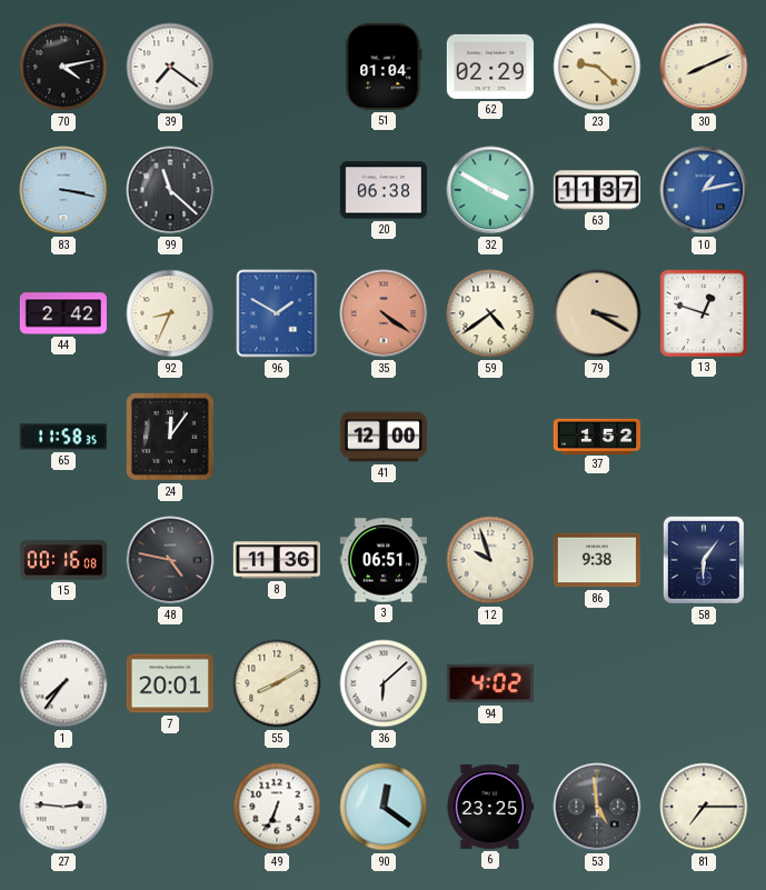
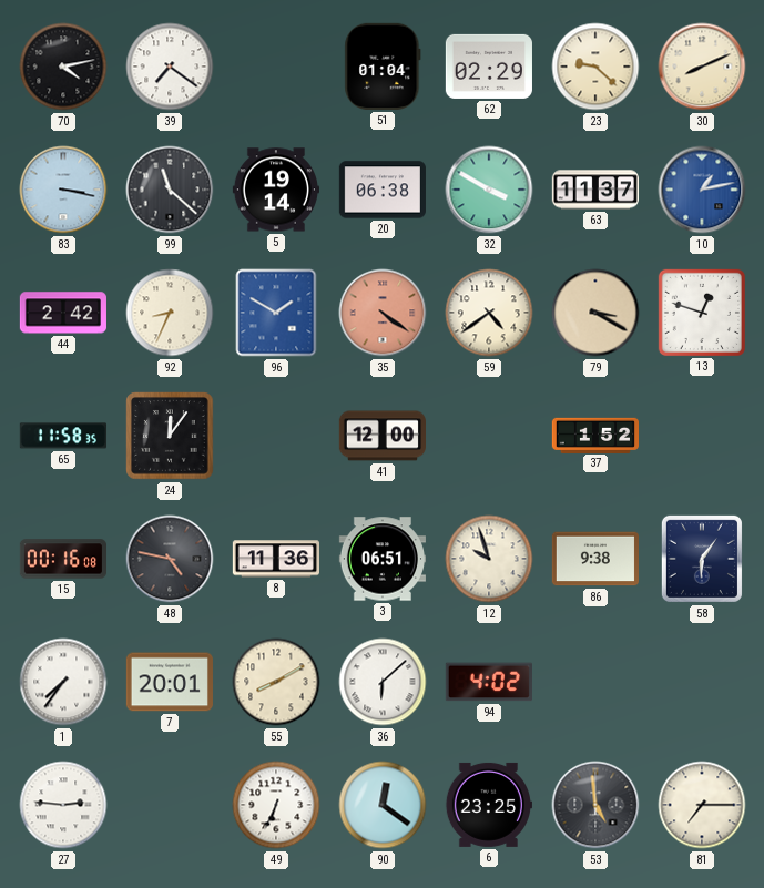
5: none -> 19:14
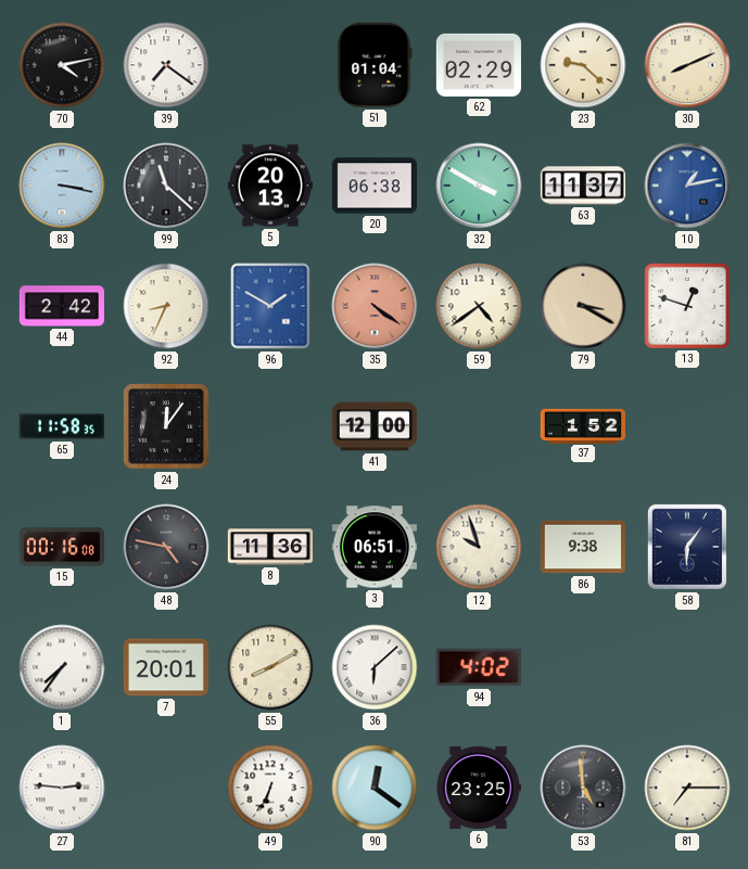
5: 19:14 -> 20:13
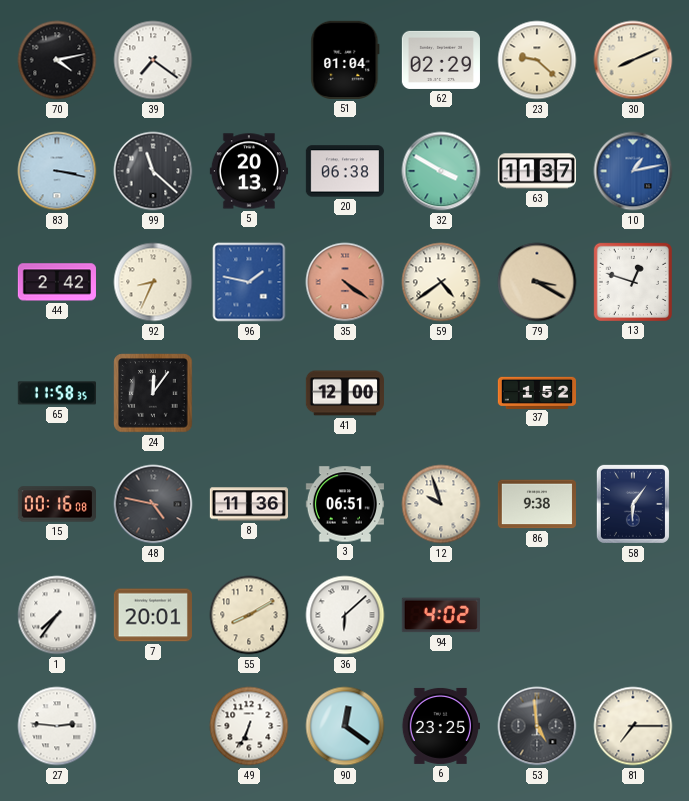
96: 1:50 -> 1:47
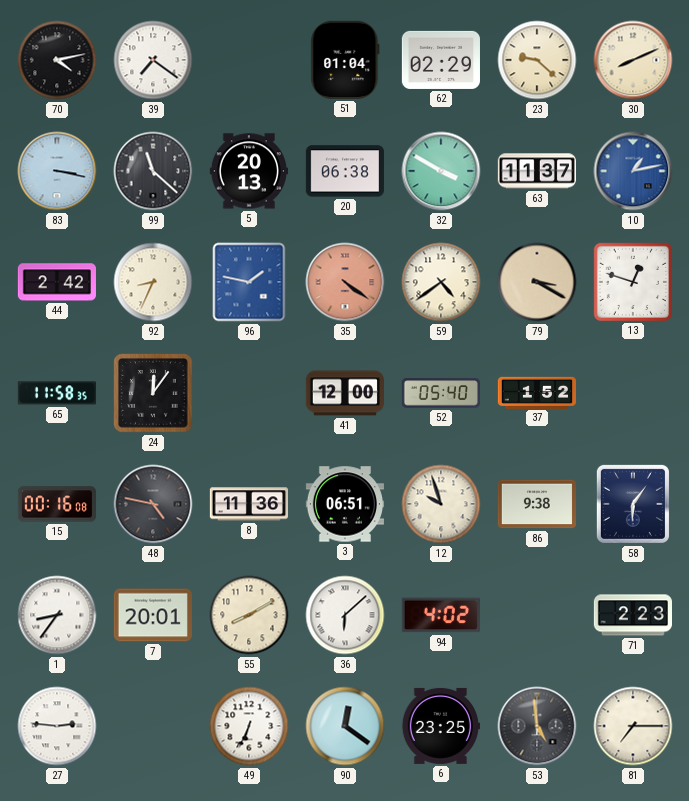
52: none -> 05:40
1: 7:36 -> 8:36
71: none -> 2:23
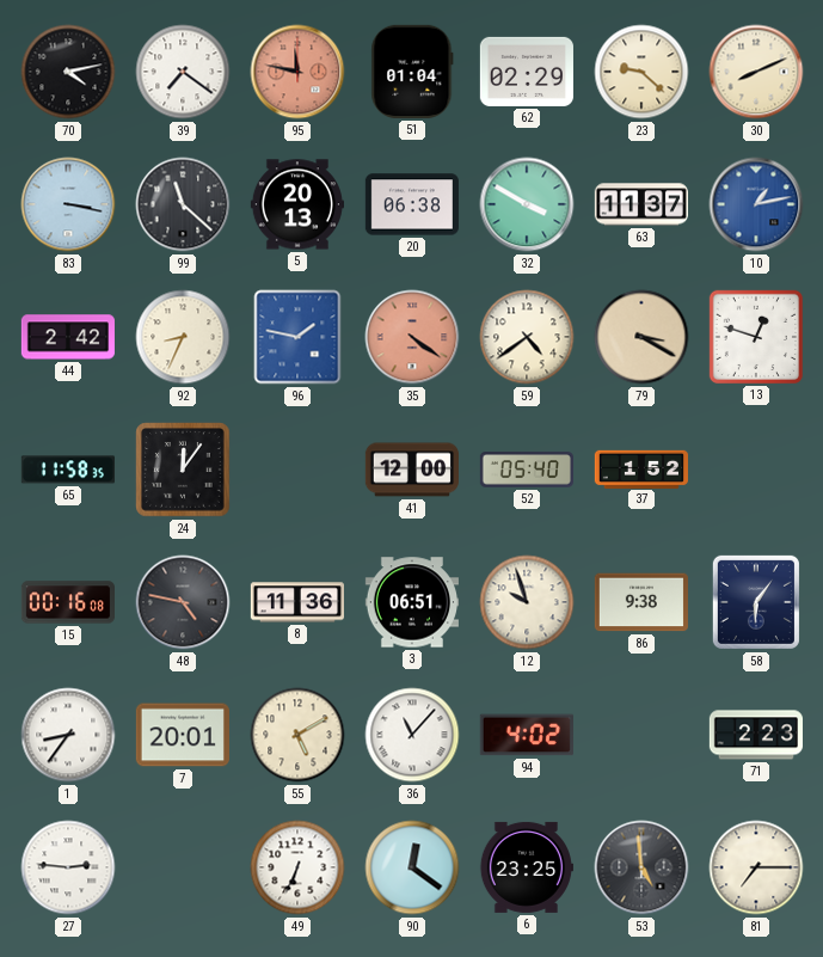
95: none -> 11:47
55: 8:10 -> 5:10
36: 6:08 -> 11:07
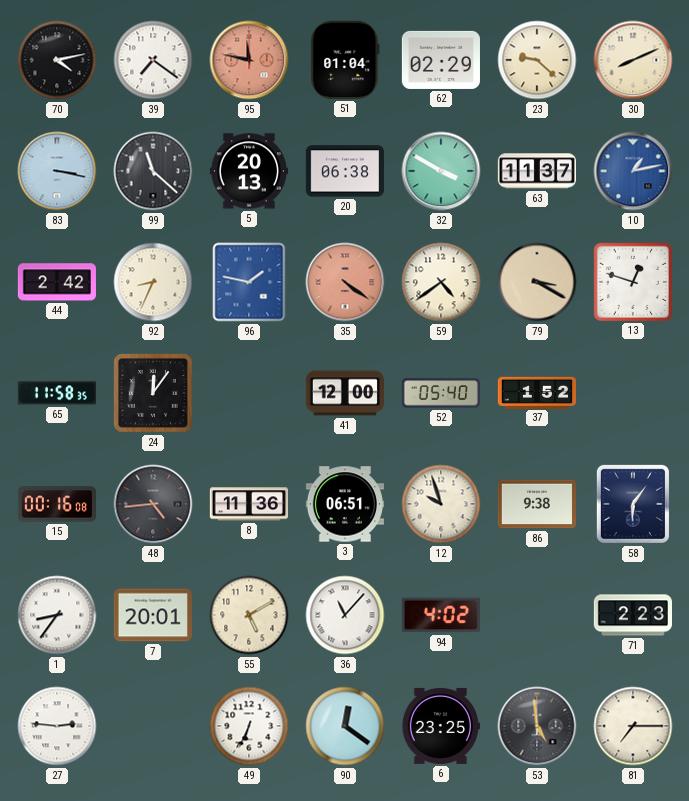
48: 4:47 -> 4:44
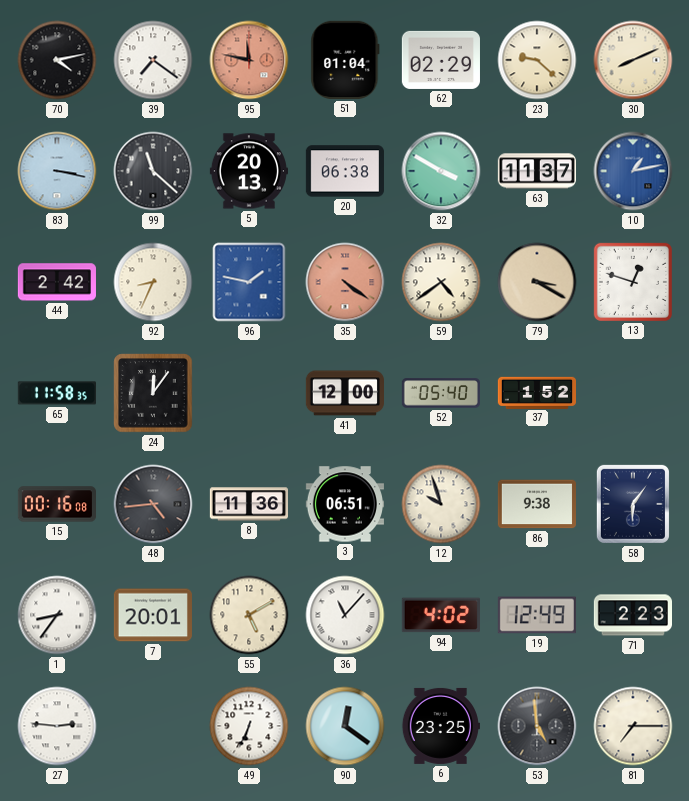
19: none -> 12:49
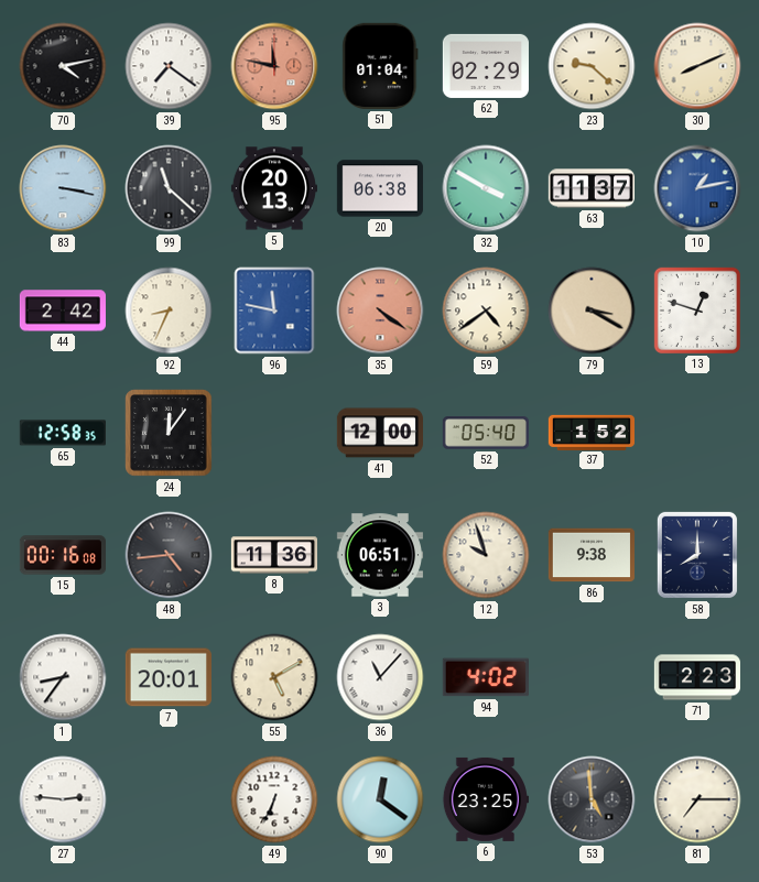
96: 1:47 -> 11:47
65: 11:58 -> 12:58
58: 6:06 -> 8:00
19: 12:49 -> none
